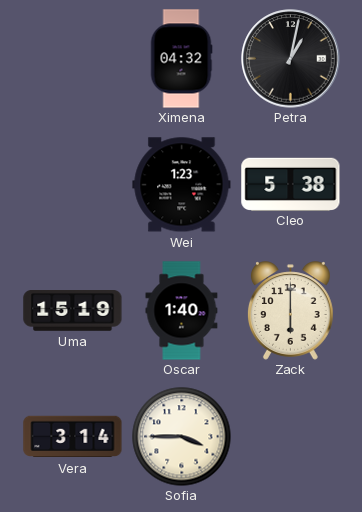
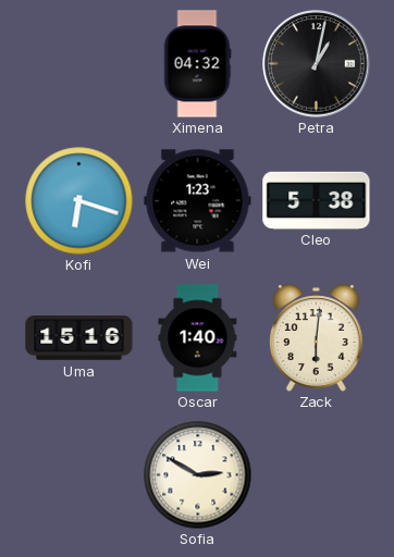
Kofi: none -> 6:18
Uma: 15:19 -> 15:16
Zack: 6:00 -> 6:01
Vera: 3:14 -> none
Sofia: 3:45 -> 2:50
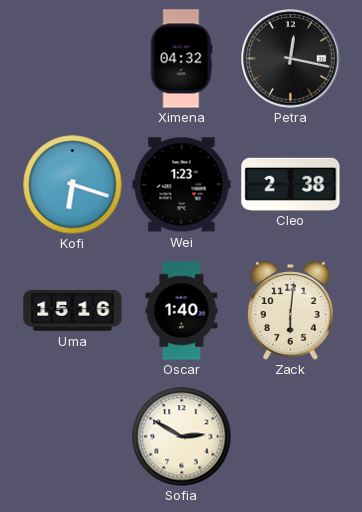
Petra: 1:02 -> 12:17
Cleo: 5:38 -> 2:38
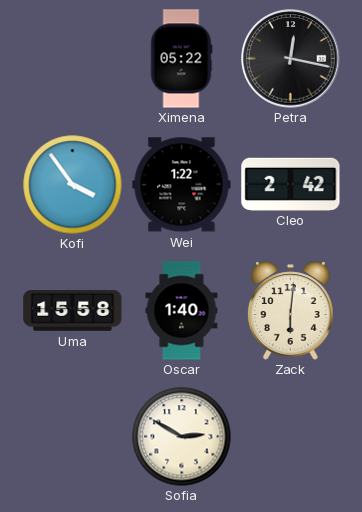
Ximena: 04:32 -> 05:22
Kofi: 6:18 -> 3:54
Wei: 1:23 -> 1:22
Cleo: 2:38 -> 2:42
Uma: 15:16 -> 15:58
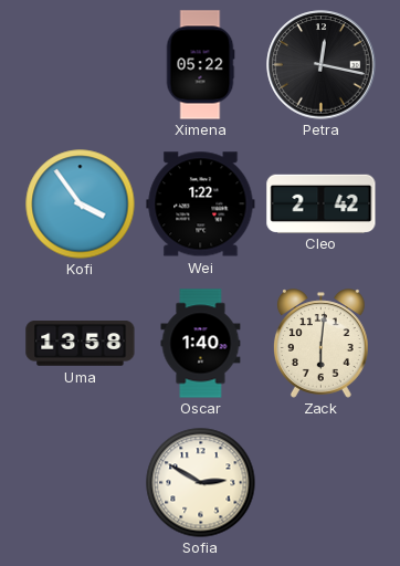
Uma: 15:58 -> 13:58
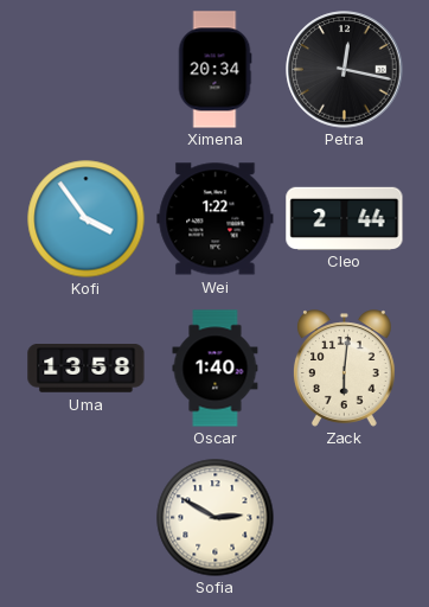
Ximena: 05:22 -> 20:34
Cleo: 2:42 -> 2:44
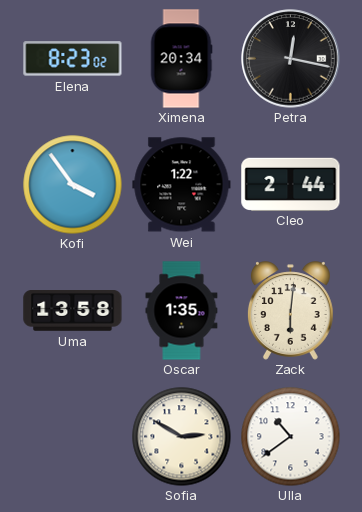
Elena: none -> 8:23
Oscar: 1:40 -> 1:35
Ulla: none -> 10:39
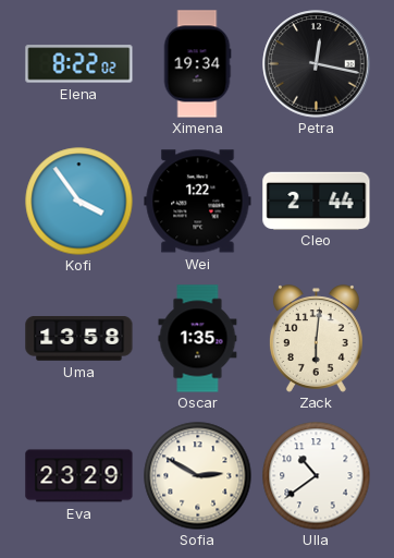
Elena: 8:23 -> 8:22
Ximena: 20:34 -> 19:34
Eva: none -> 23:29
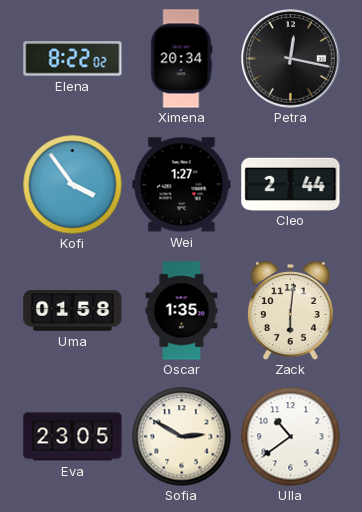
Ximena: 19:34 -> 20:34
Wei: 1:22 -> 1:27
Uma: 13:58 -> 01:58
Eva: 23:29 -> 23:05
